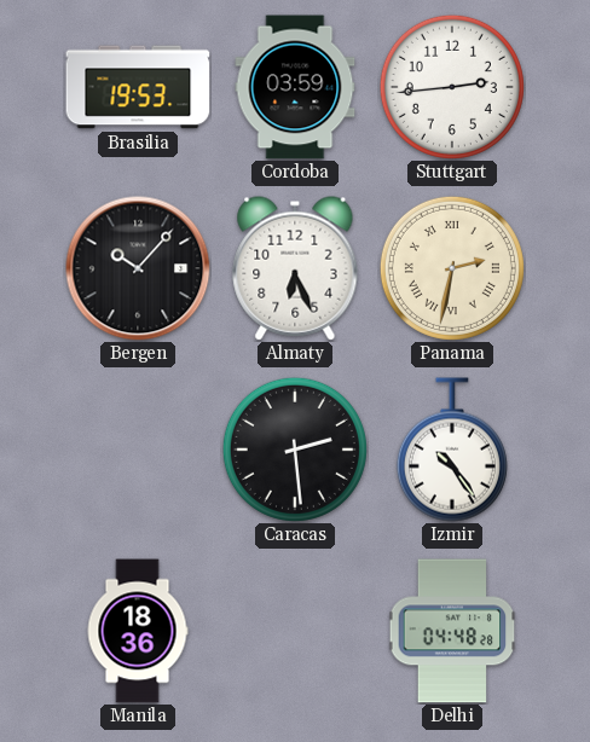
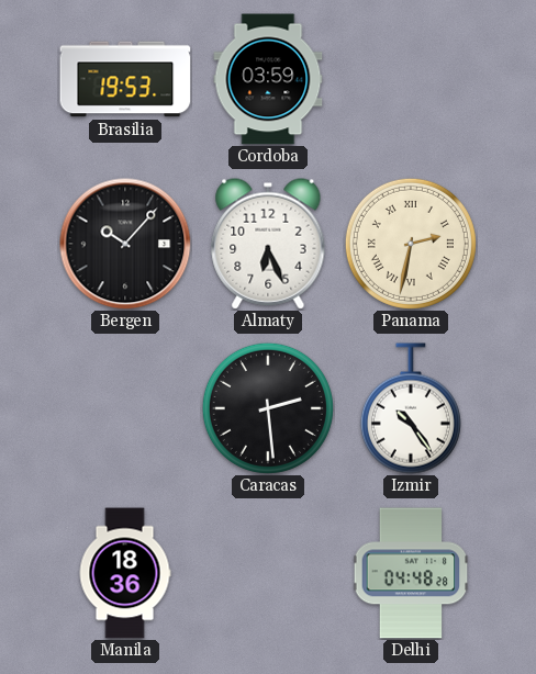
Stuttgart: 2:44 -> none
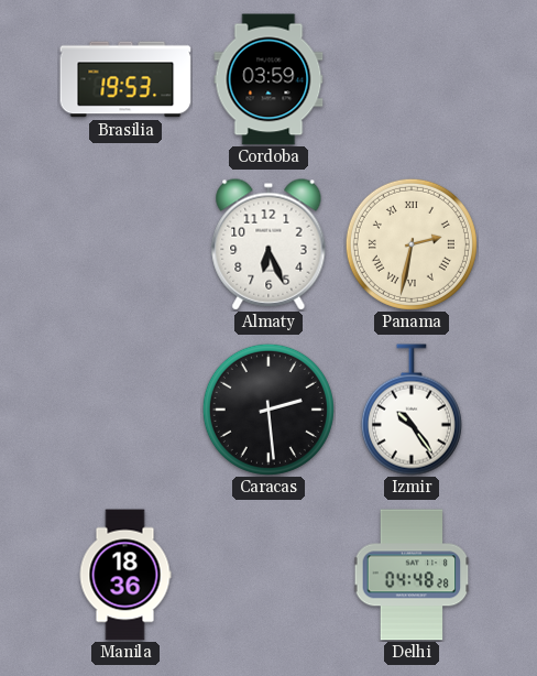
Bergen: 10:07 -> none
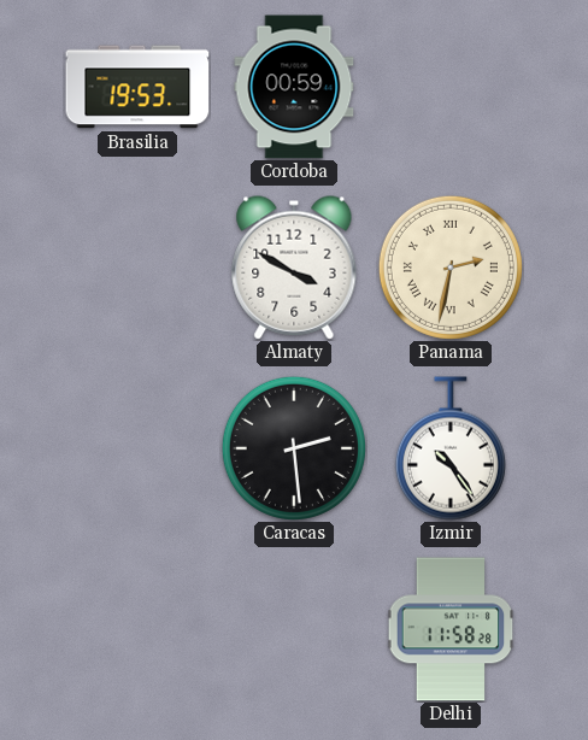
Cordoba: 03:59 -> 00:59
Almaty: 6:26 -> 3:50
Manila: 18:36 -> none
Delhi: 04:48 -> 11:58
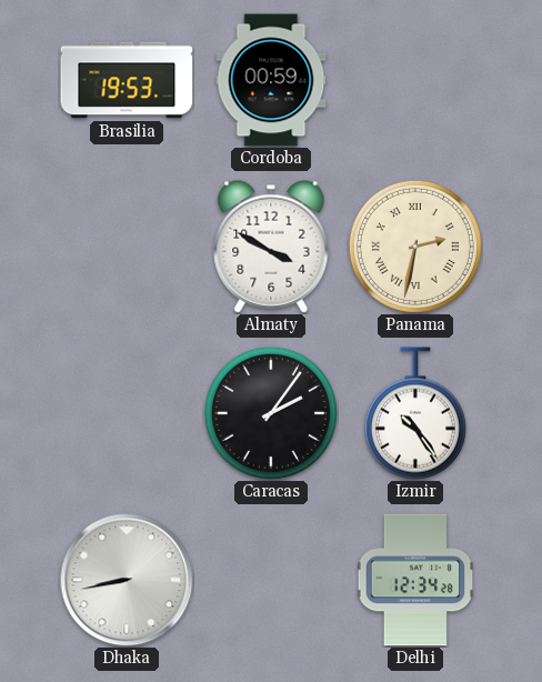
Caracas: 2:29 -> 2:06
Dhaka: none -> 8:43
Delhi: 11:58 -> 12:34
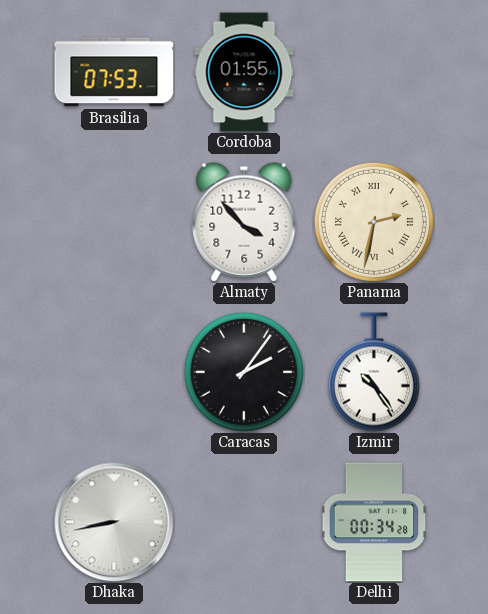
Brasilia: 19:53 -> 07:53
Cordoba: 00:59 -> 01:55
Almaty: 3:50 -> 3:53
Delhi: 12:34 -> 00:34
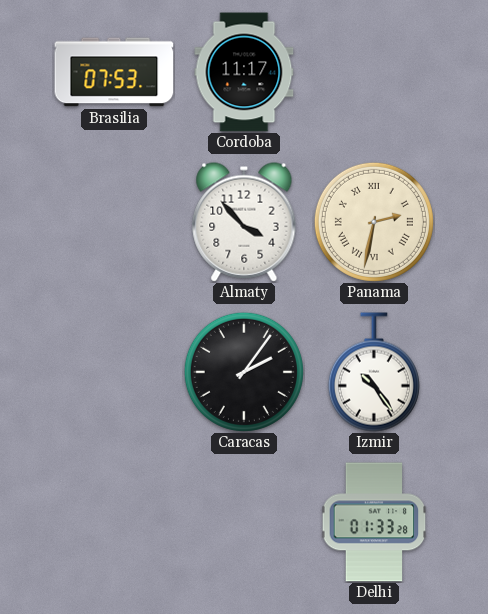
Cordoba: 01:55 -> 11:17
Dhaka: 8:43 -> none
Delhi: 00:34 -> 01:33
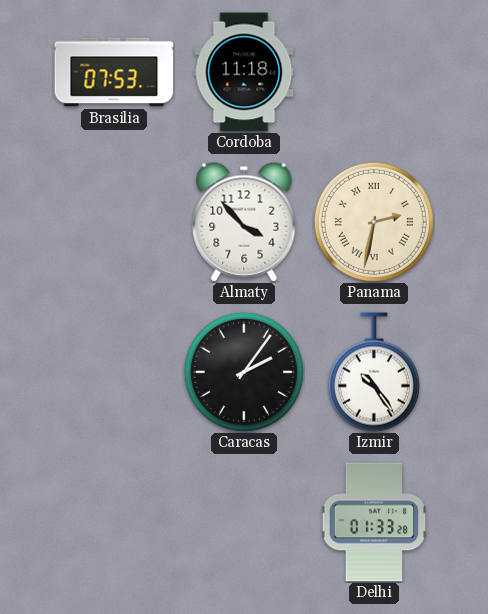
Cordoba: 11:17 -> 11:18
